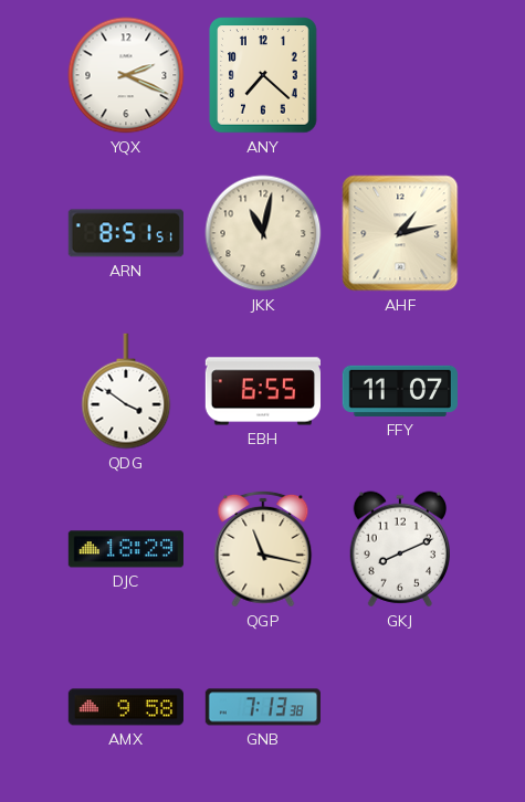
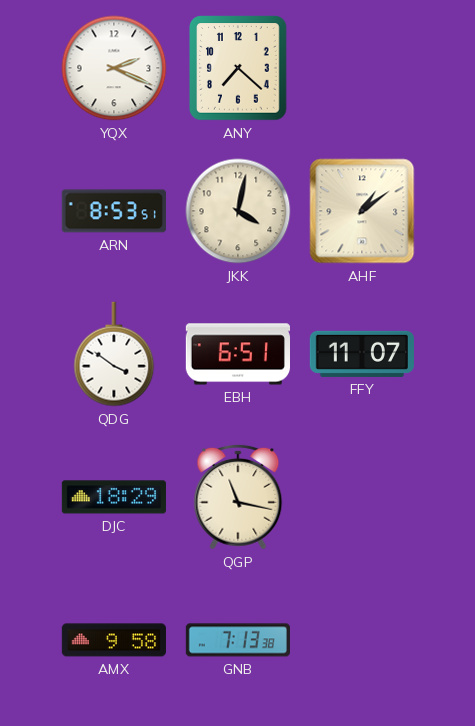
ARN: 8:51 -> 8:53
JKK: 11:02 -> 4:02
AHF: 1:13 -> 1:09
EBH: 6:55 -> 6:51
GKJ: 8:11 -> none
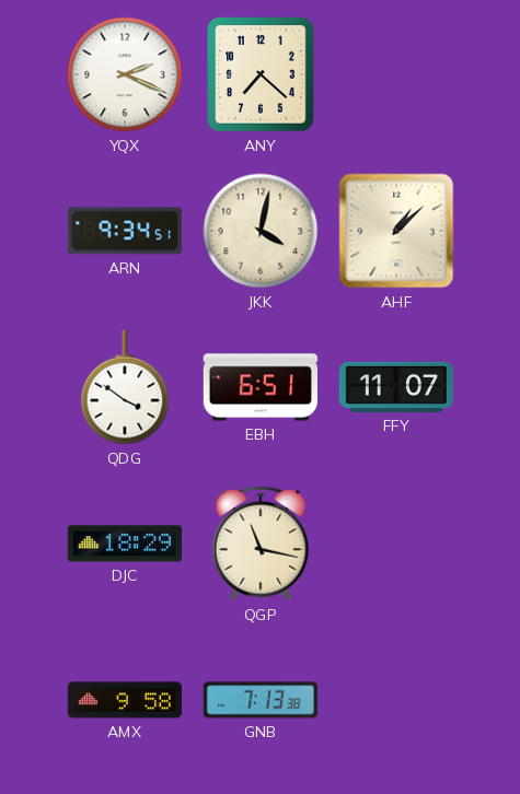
ARN: 8:53 -> 9:34
AHF: 1:09 -> 1:08
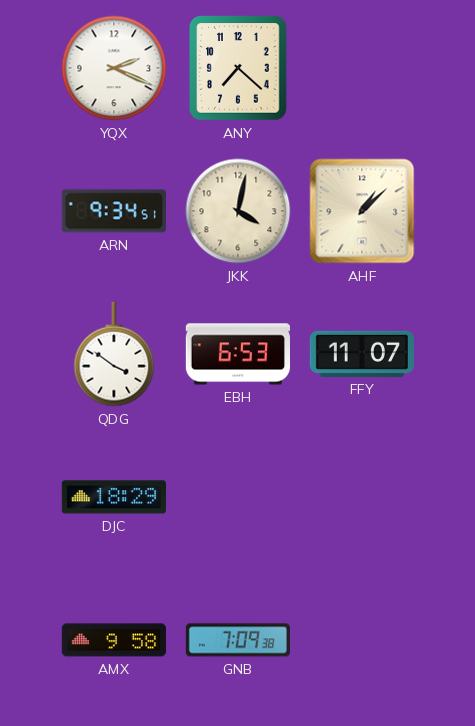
EBH: 6:51 -> 6:53
QGP: 11:17 -> none
GNB: 7:13 -> 7:09
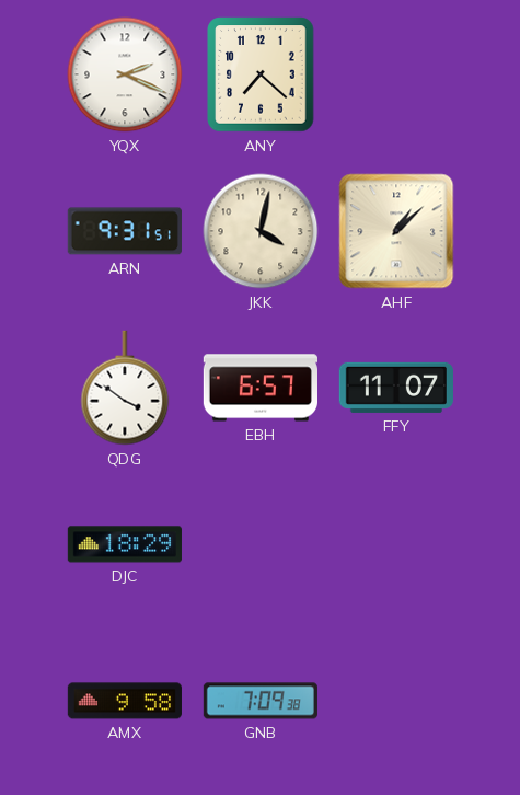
ARN: 9:34 -> 9:31
EBH: 6:53 -> 6:57
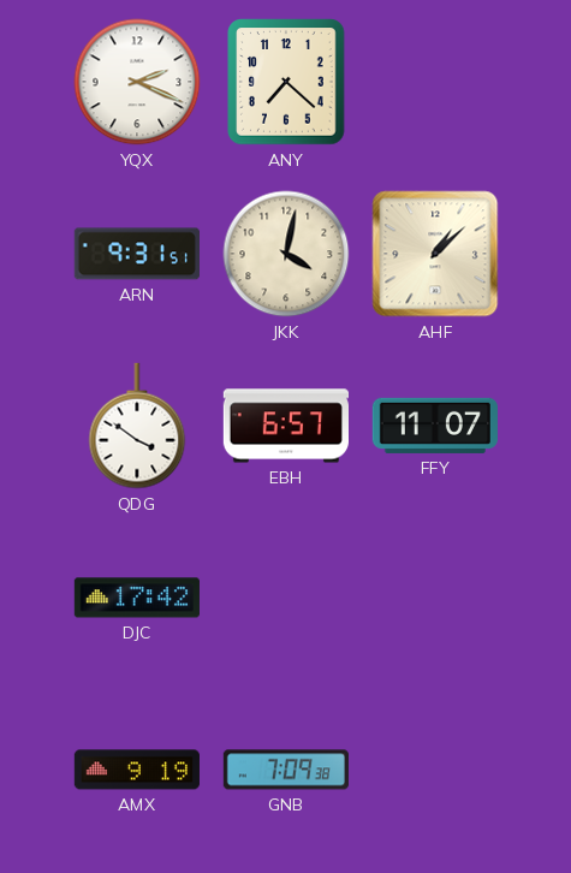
DJC: 18:29 -> 17:42
AMX: 9:58 -> 9:19
